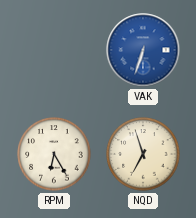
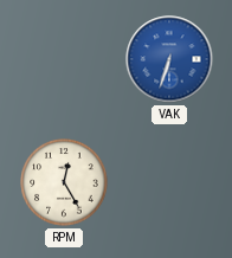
RPM: 6:25 -> 12:25
NQD: 6:57 -> none
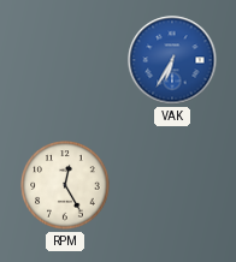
VAK: 6:33 -> 6:35
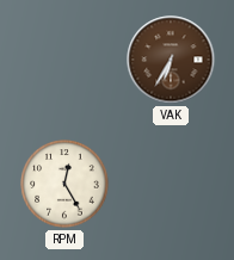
VAK dial: blue -> brown
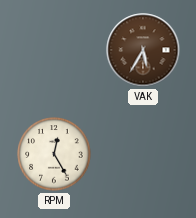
VAK: 6:35 -> 5:35
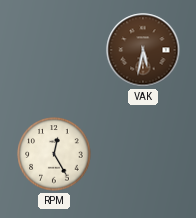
VAK: 5:35 -> 5:32
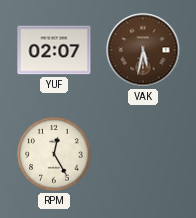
YUF: none -> 02:07
